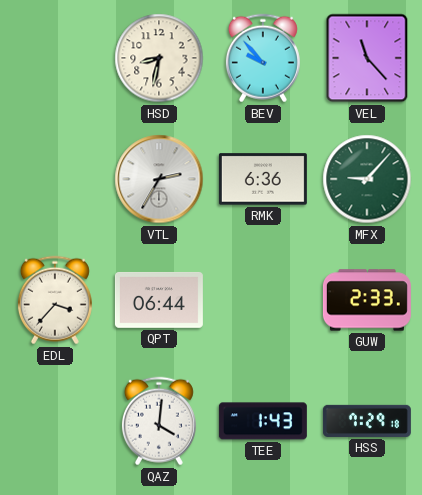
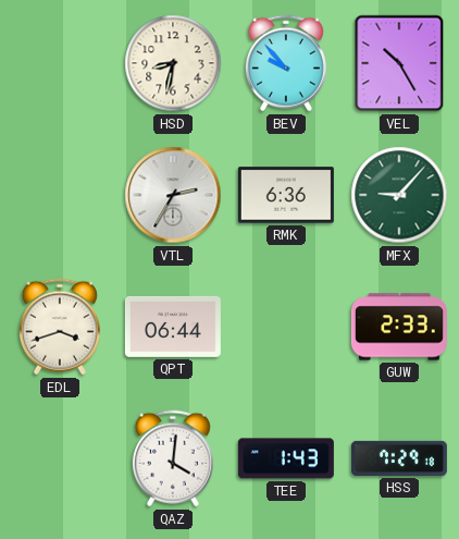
VEL: 11:23 -> 10:25
EDL: 3:37 -> 3:42
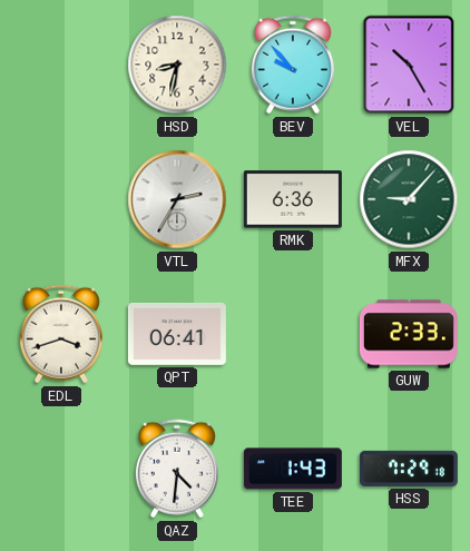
QPT: 06:44 -> 06:41
QAZ: 4:01 -> 4:31
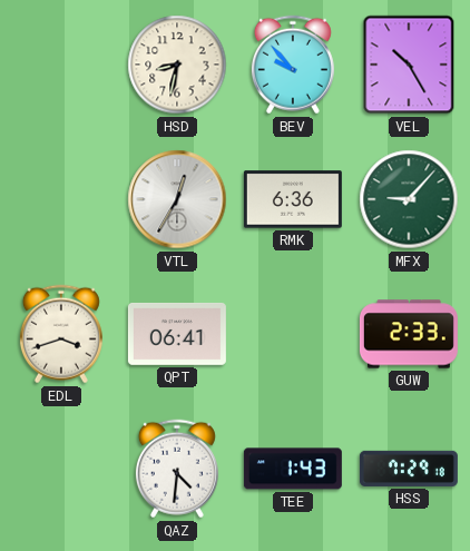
VTL: 2:35 -> 12:35
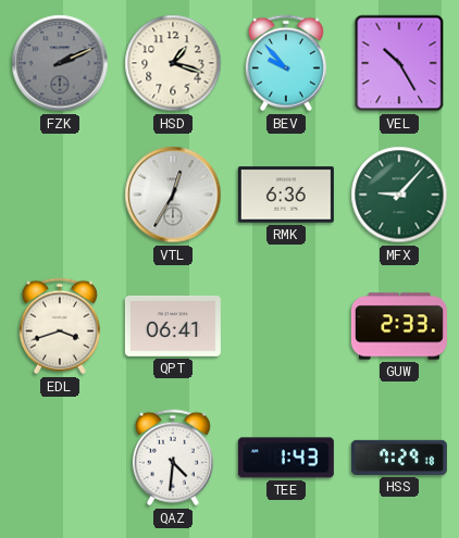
FZK: none -> 2:11
HSD: 8:32 -> 1:18
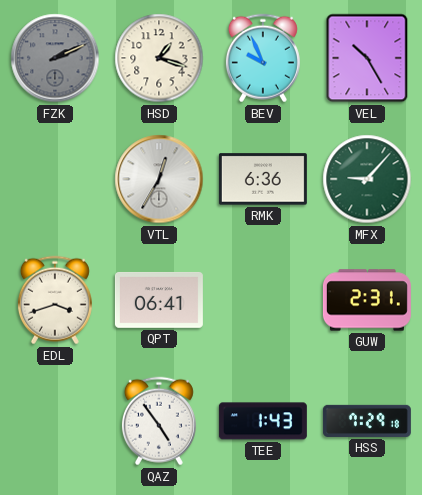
BEV: 9:53 -> 9:56
GUW: 2:33 -> 2:31
QAZ: 4:31 -> 4:54
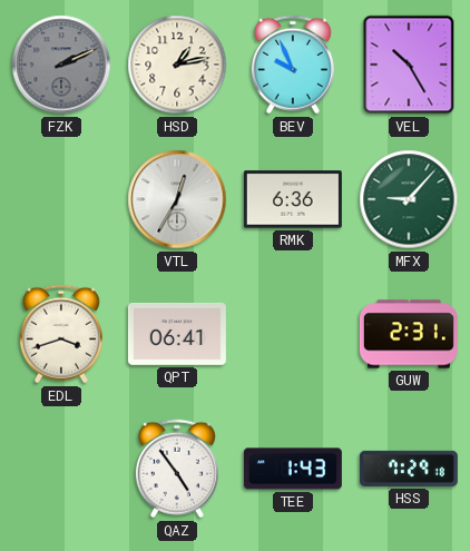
HSD: 1:18 -> 1:13
